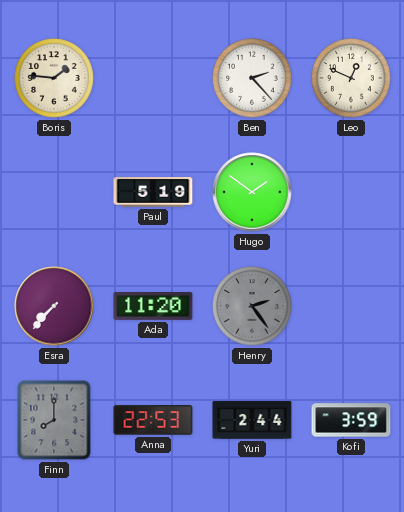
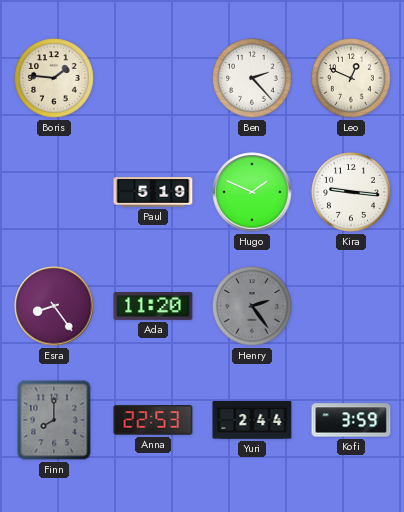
Hugo: 1:51 -> 1:49
Kira: none -> 9:16
Esra: 7:37 -> 8:24
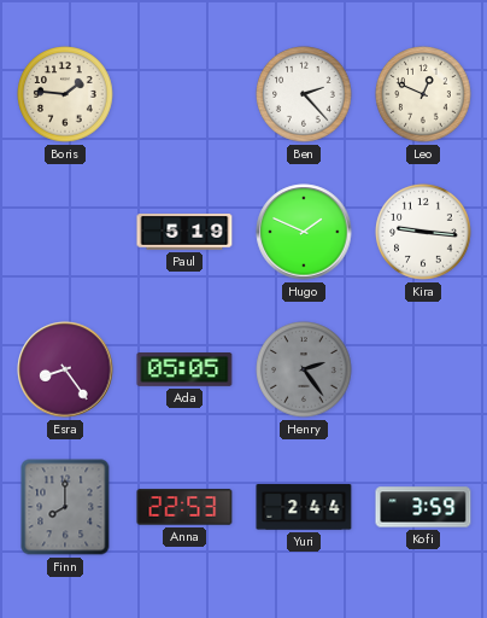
Ada: 11:20 -> 05:05
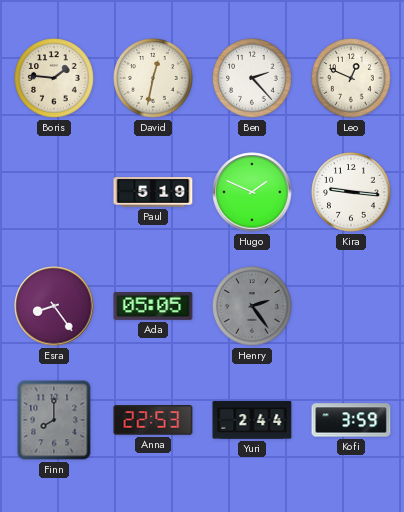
David: none -> 12:32
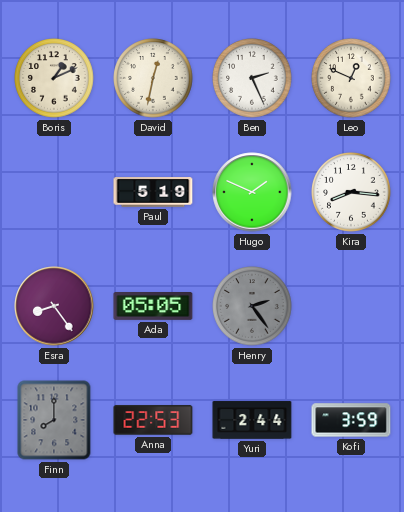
Boris: 1:46 -> 1:11
Ben: 2:23 -> 2:26
Kira: 9:16 -> 8:16
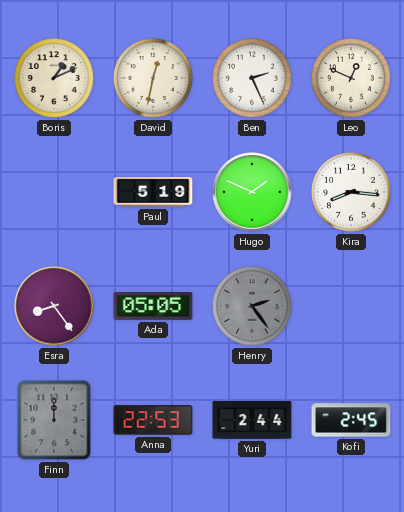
Finn: 8:00 -> 12:00
Kofi: 3:59 -> 2:45
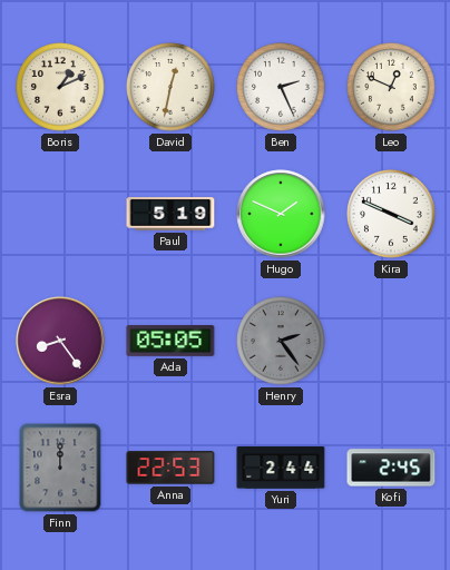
Kira: 8:16 -> 3:49
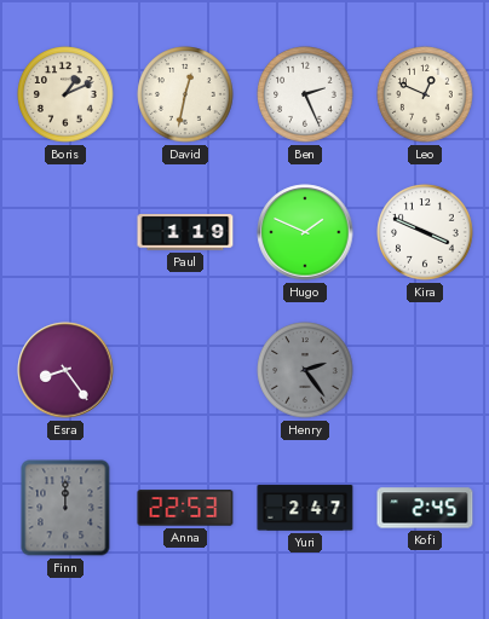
Paul: 5:19 -> 1:19
Ada: 05:05 -> none
Yuri: 2:44 -> 2:47
